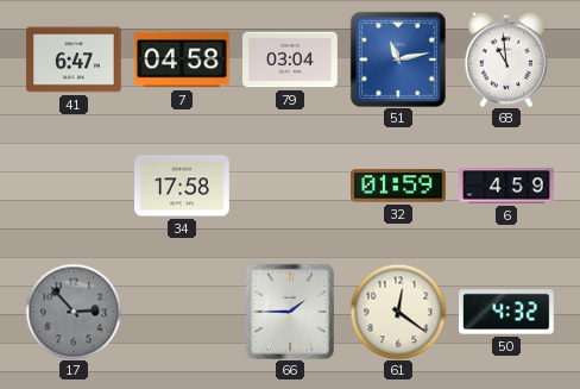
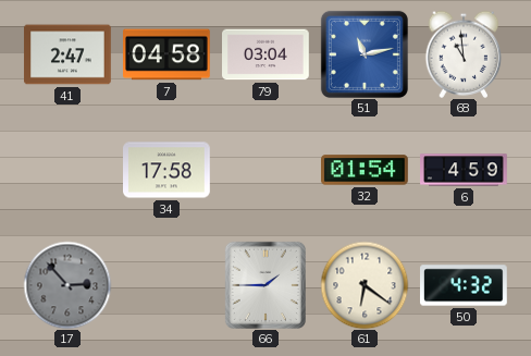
41: 6:47 -> 2:47
32: 01:59 -> 01:54
61: 12:21 -> 6:21
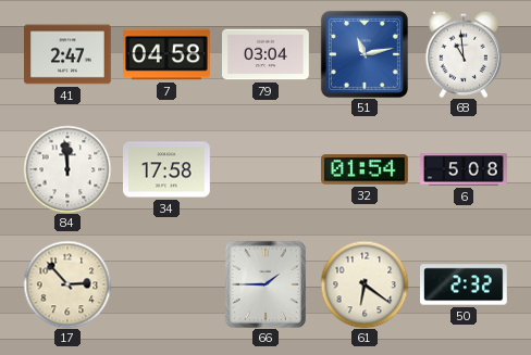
84: none -> 11:59
6: 4:59 -> 5:08
17 dial: grey -> cream
50: 4:32 -> 2:32
